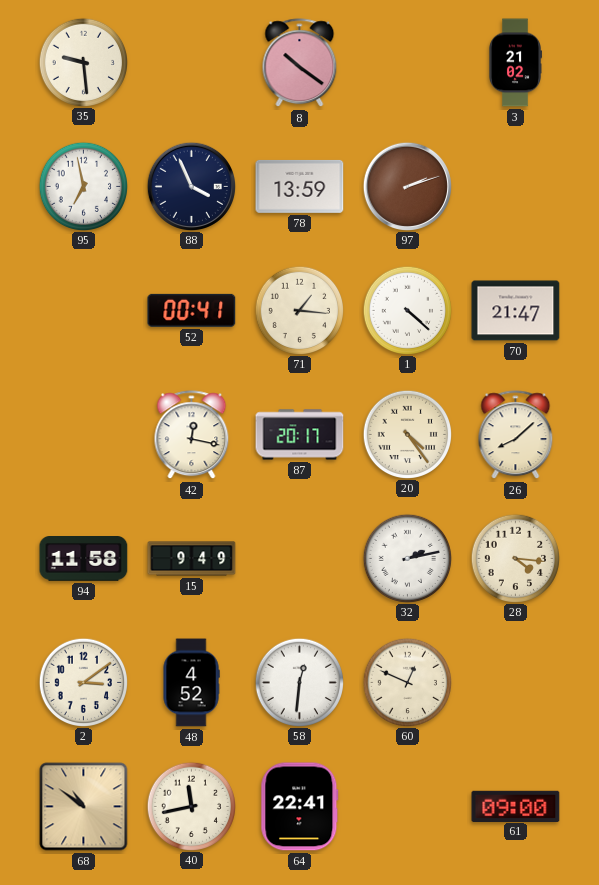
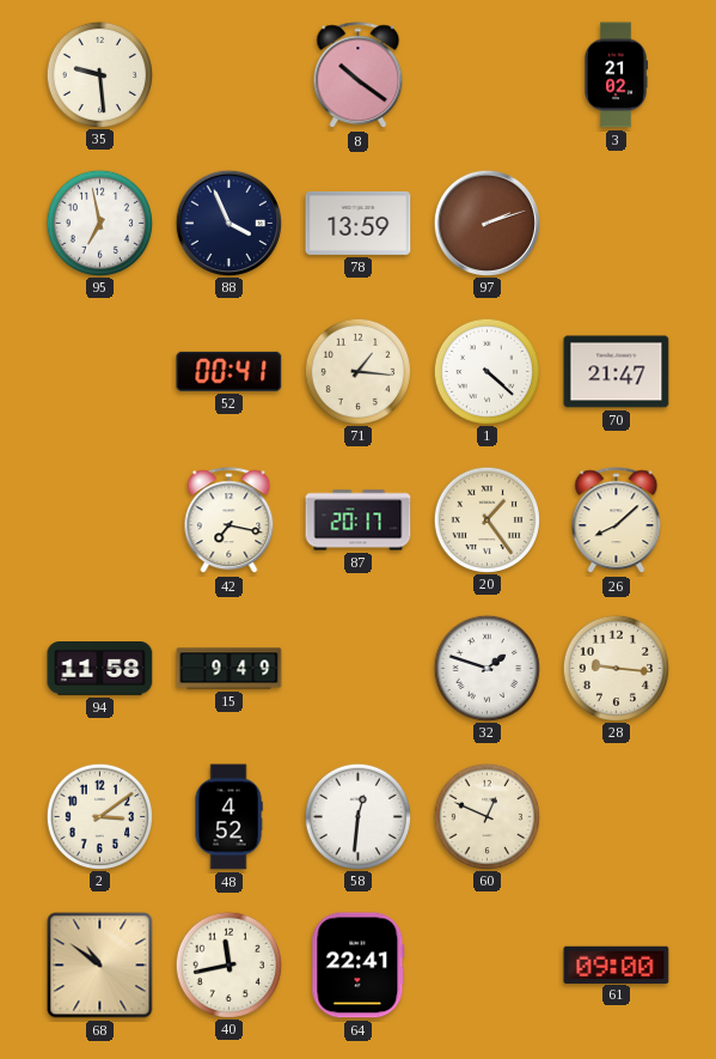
42: 12:17 -> 7:17
20: 4:24 -> 1:24
32: 2:13 -> 1:48
28: 4:16 -> 9:16
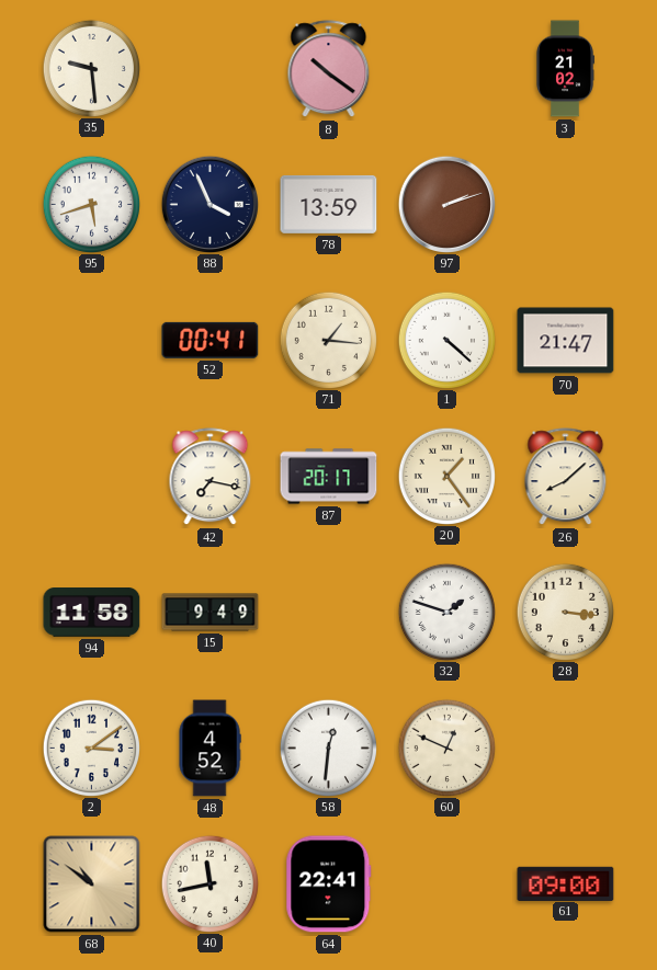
95: 6:58 -> 5:42
28: 9:16 -> 3:16
